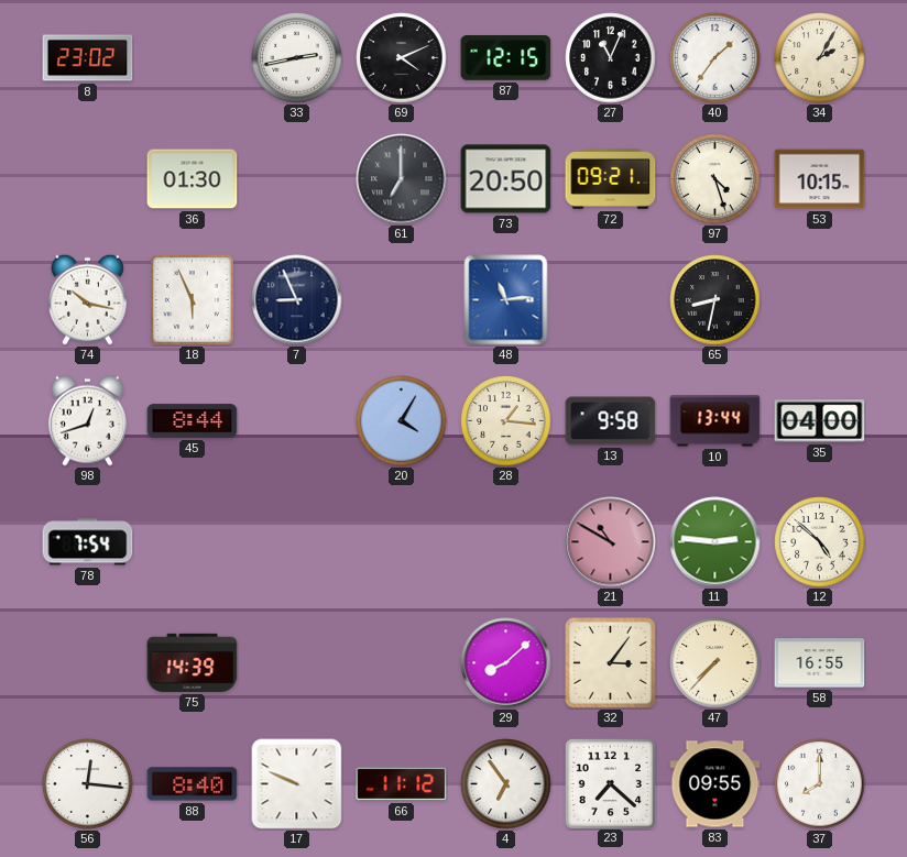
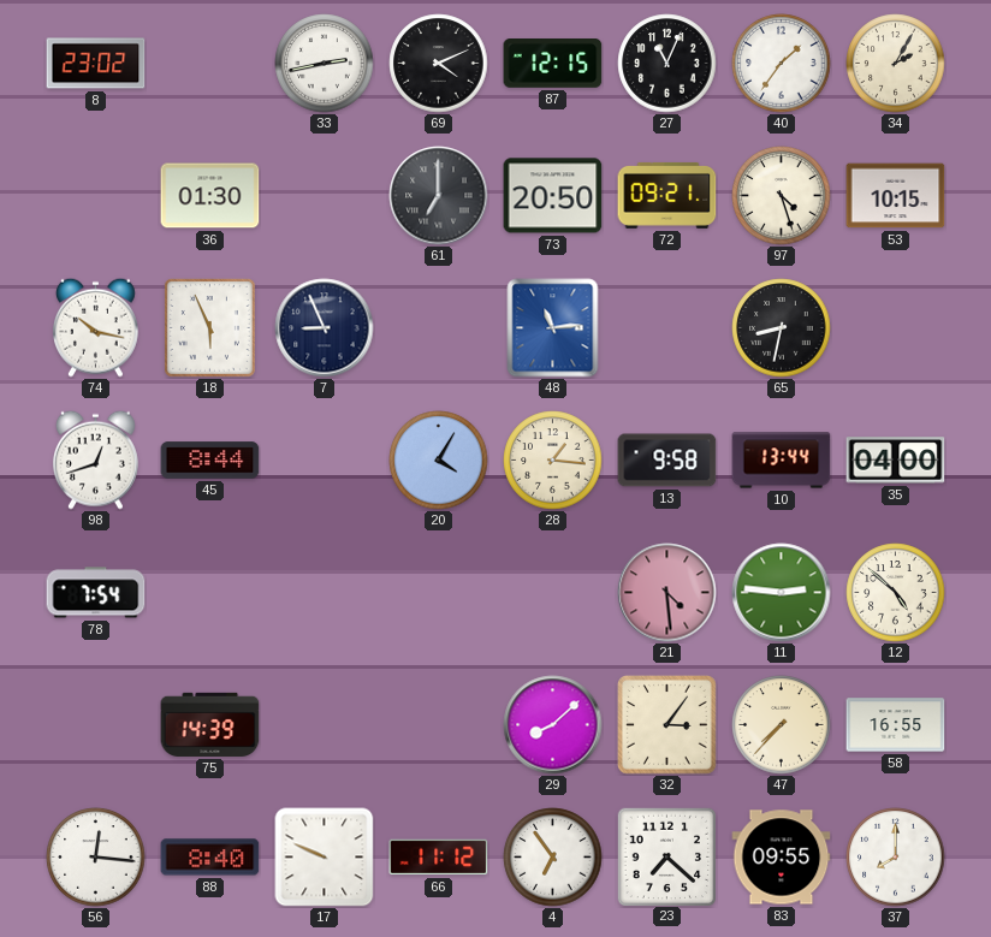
21: 10:50 -> 4:29
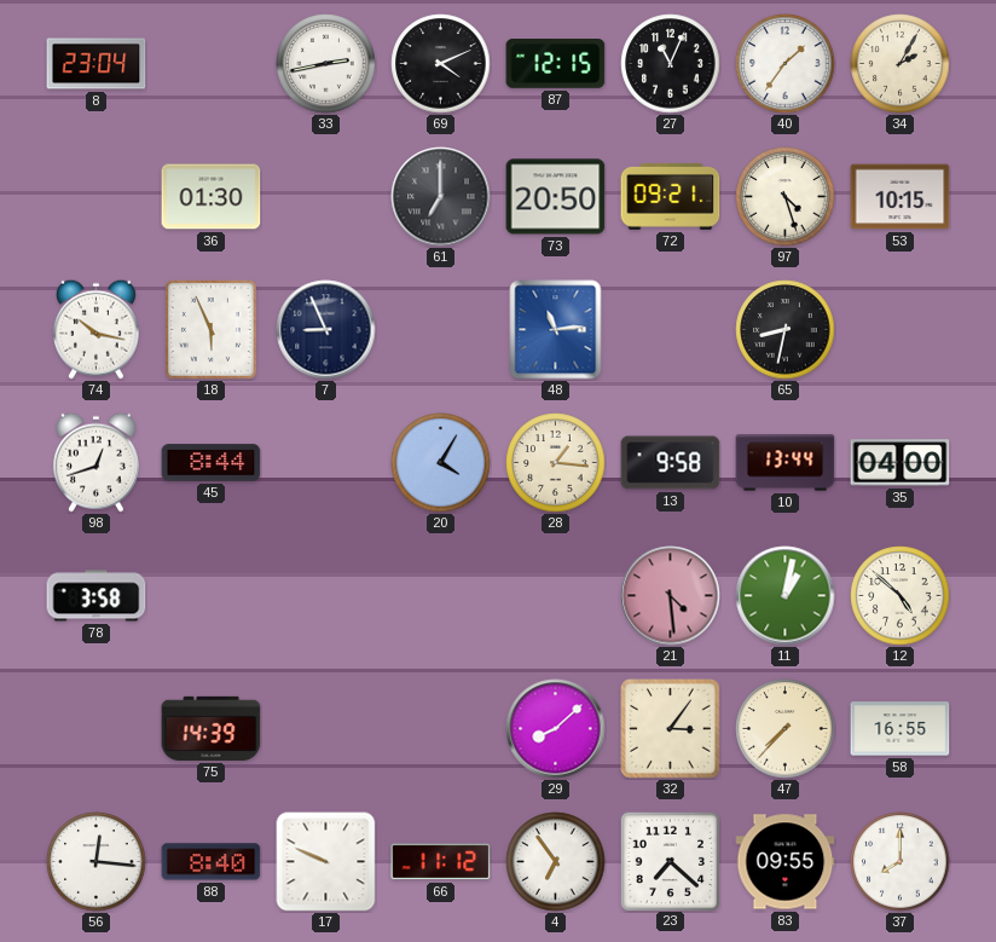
8: 23:02 -> 23:04
78: 7:54 -> 3:58
11: 2:46 -> 1:02
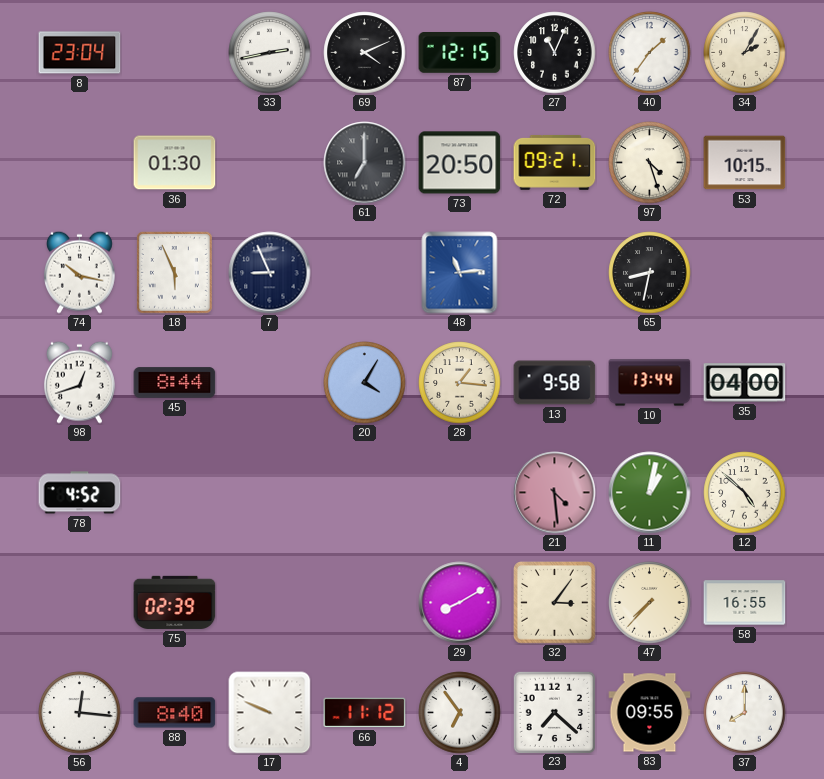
78: 3:58 -> 4:52
75: 14:39 -> 02:39
29: 8:08 -> 8:10
